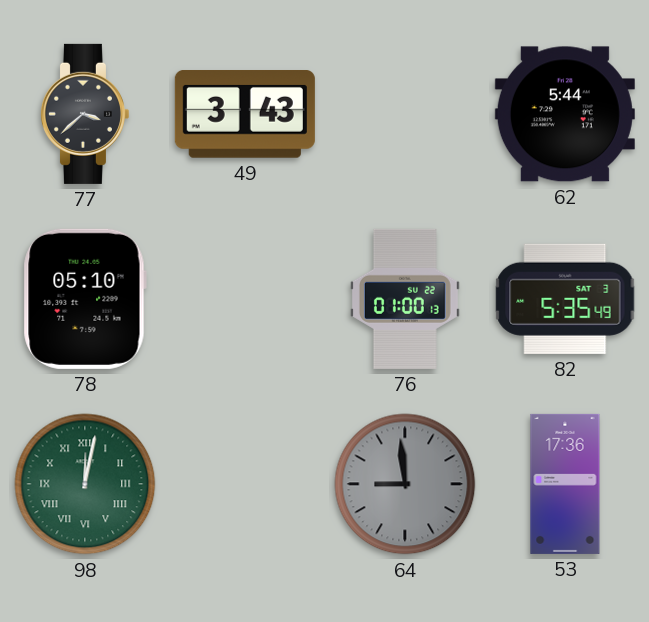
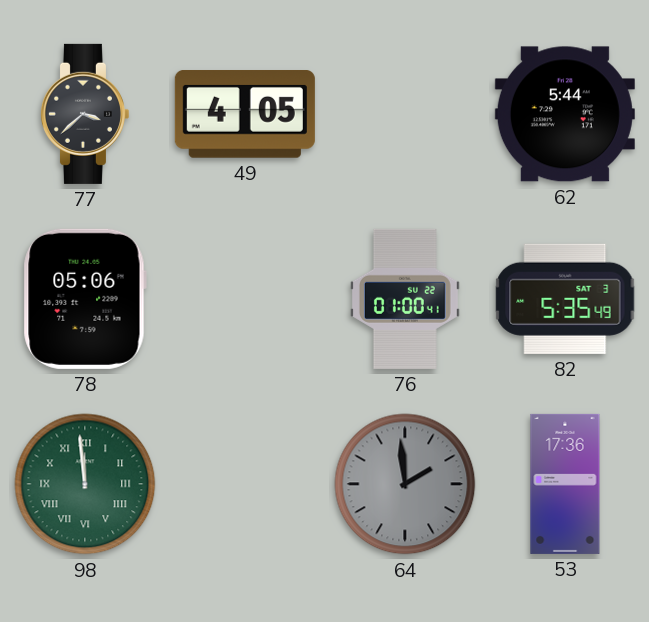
49: 3:43 -> 4:05
78: 05:10 -> 05:06
76: 01:00:13 -> 01:00:41
98: 12:02 -> 11:59
64: 8:59 -> 1:59
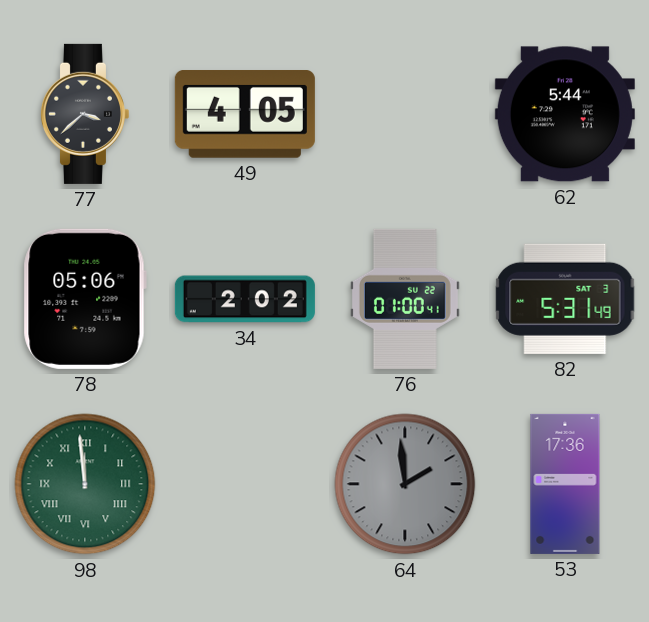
34: none -> 2:02
82: 5:35 -> 5:31
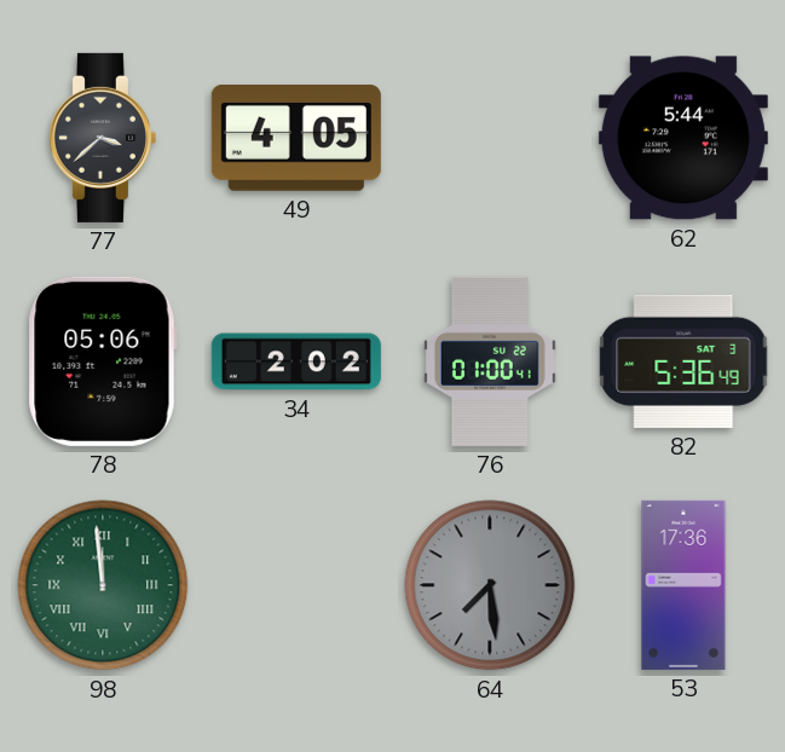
82: 5:31 -> 5:36
64: 1:59 -> 7:29
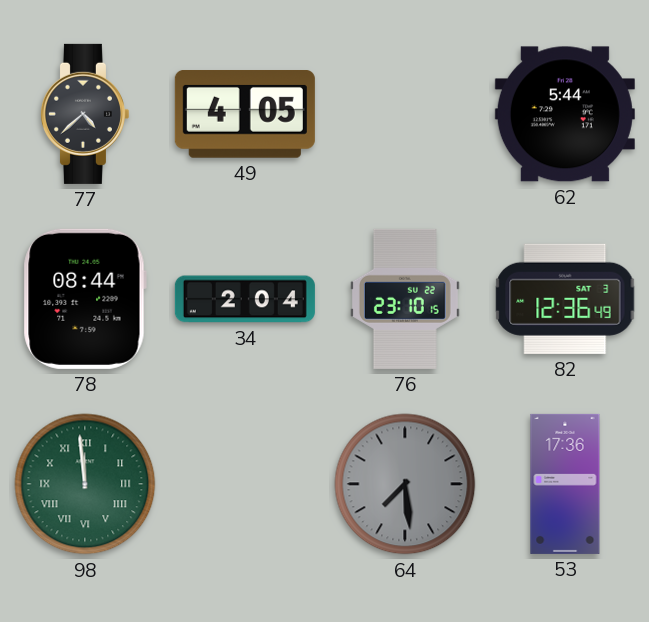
77: 3:38 -> 4:38
78: 05:06 -> 08:44
34: 2:02 -> 2:04
76: 01:00 -> 23:10
82: 5:36 -> 12:36
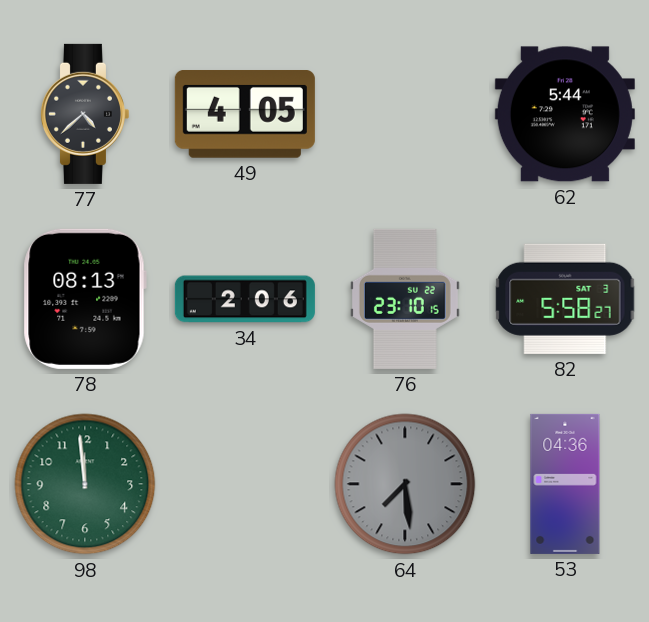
78: 08:44 -> 08:13
34: 2:04 -> 2:06
82: 12:36 -> 5:58
98 numerals: Roman -> Arabic
53: 17:36 -> 04:36
